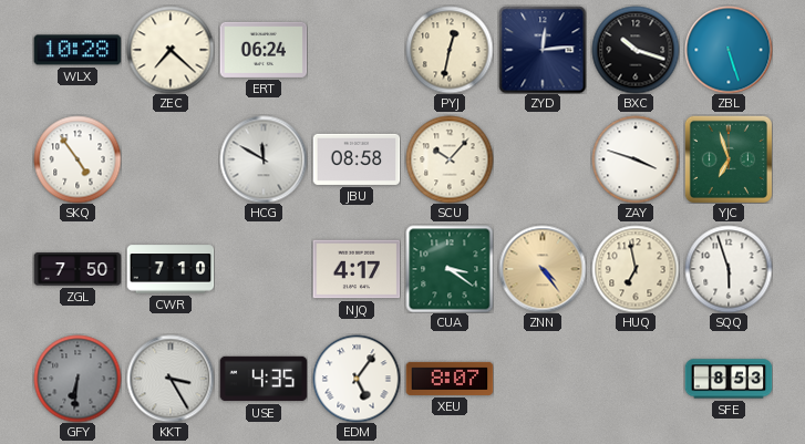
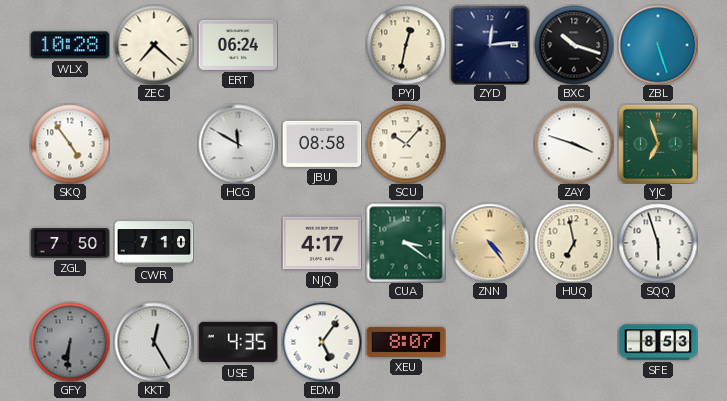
KKT: 3:25 -> 12:25
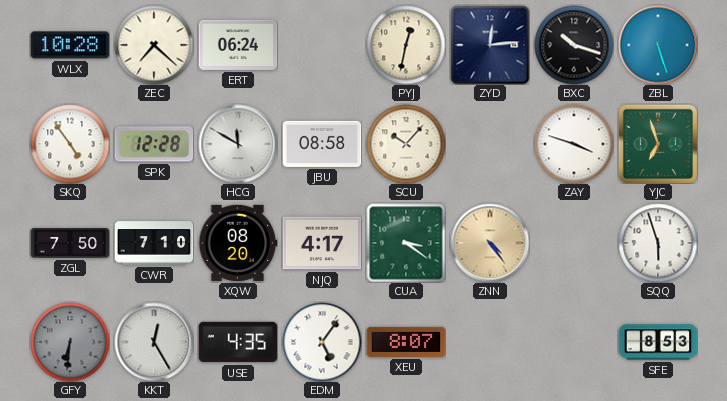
SPK: none -> 12:28
XQW: none -> 08:20
HUQ: 6:58 -> none
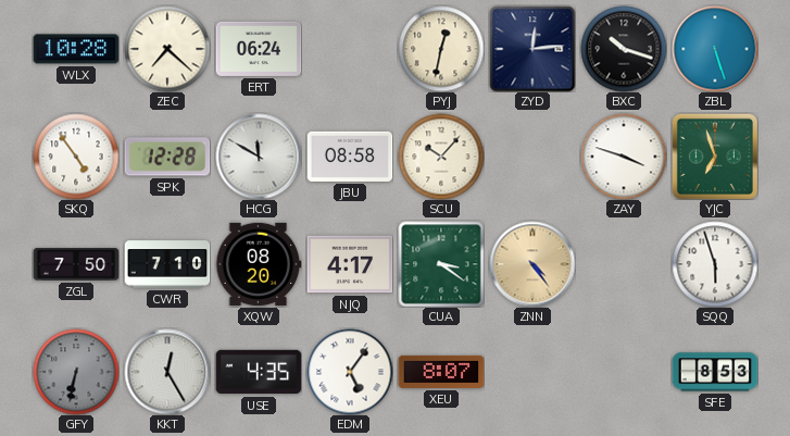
GFY: 6:31 -> 6:32
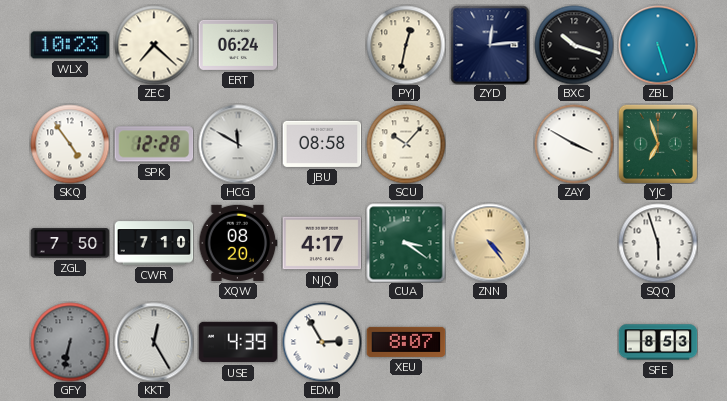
WLX: 10:28 -> 10:23
ZAY: 3:48 -> 3:50
USE: 4:35 -> 4:39
EDM: 5:06 -> 2:55
